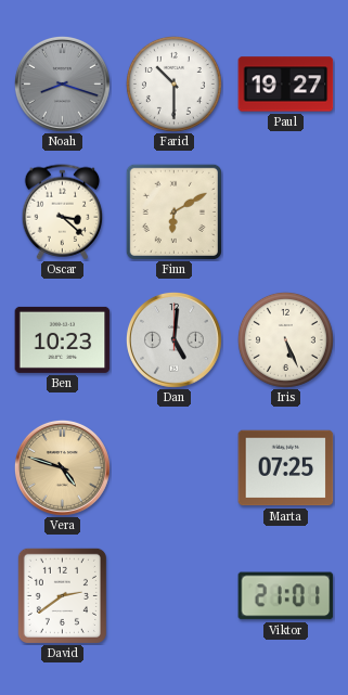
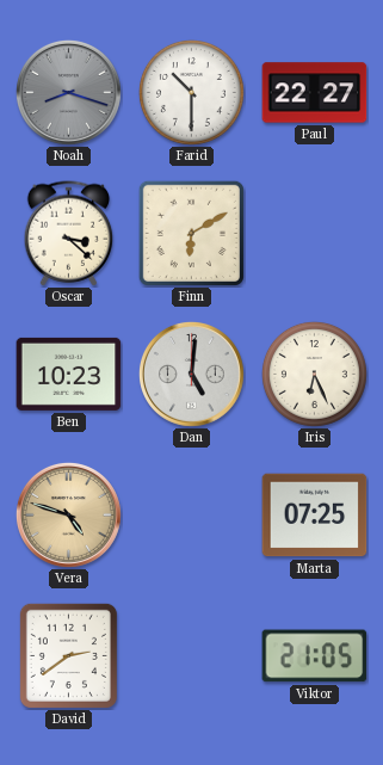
Paul: 19:27 -> 22:27
Iris: 5:26 -> 6:26
Viktor: 21:01 -> 21:05
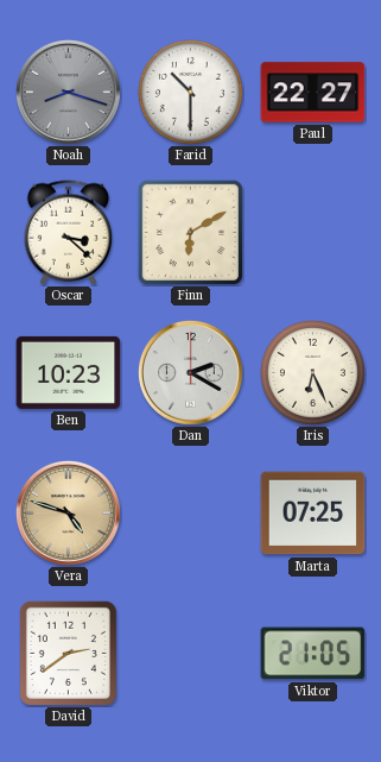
Dan: 5:01 -> 2:20
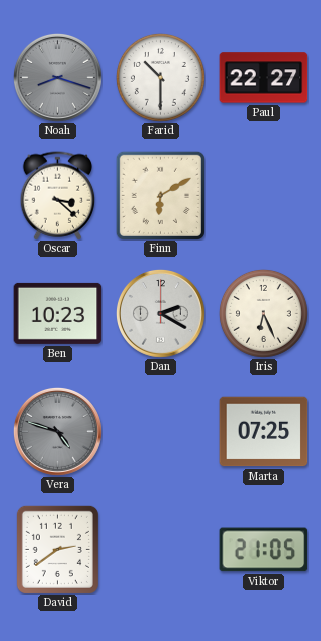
Vera dial: champagne -> grey
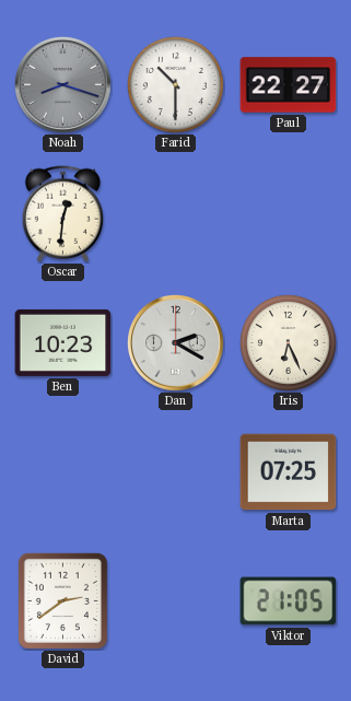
Oscar: 3:22 -> 12:31
Finn: 6:10 -> none
Vera: 4:48 -> none
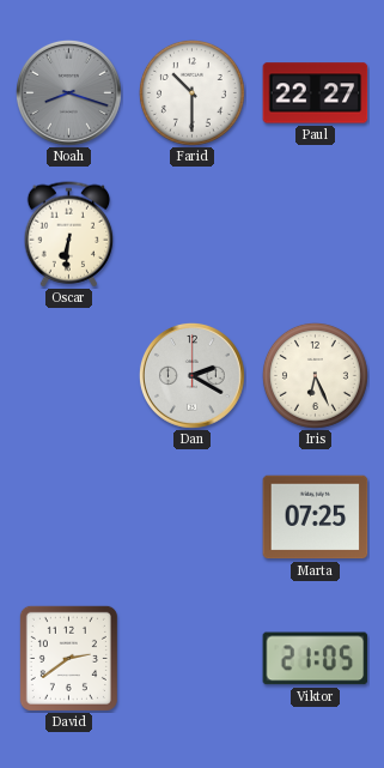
Oscar: 12:31 -> 6:31
Ben: 10:23 -> none
